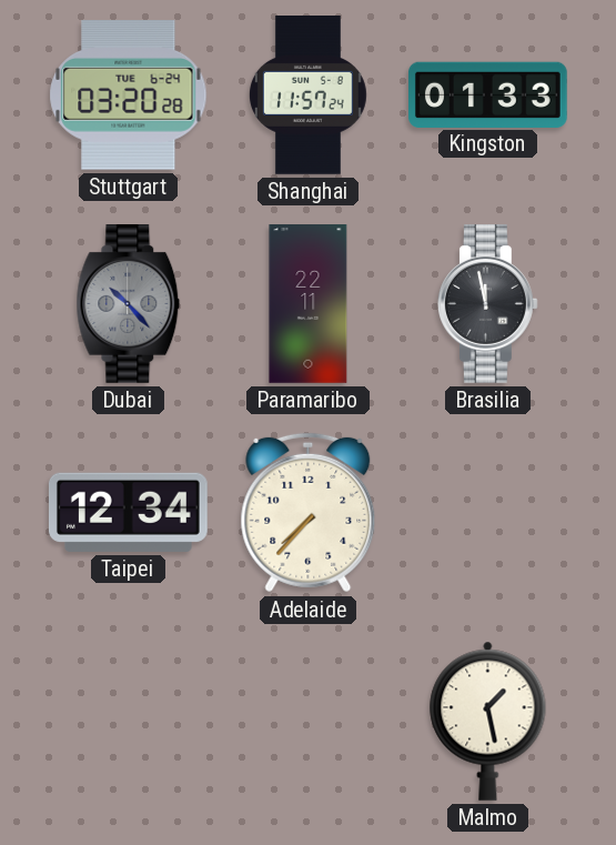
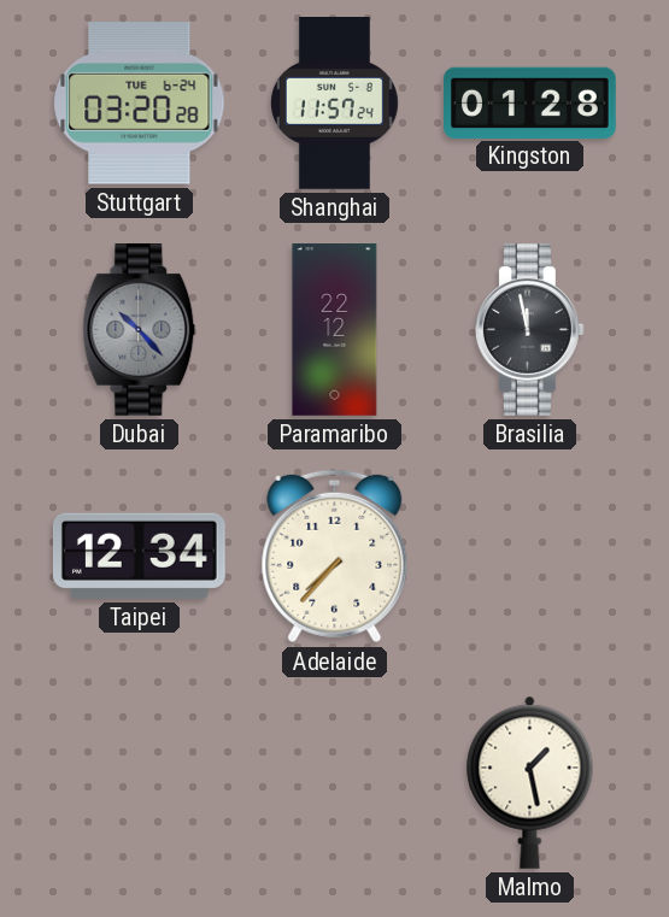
Kingston: 01:33 -> 01:28
Paramaribo: 22:11 -> 22:12
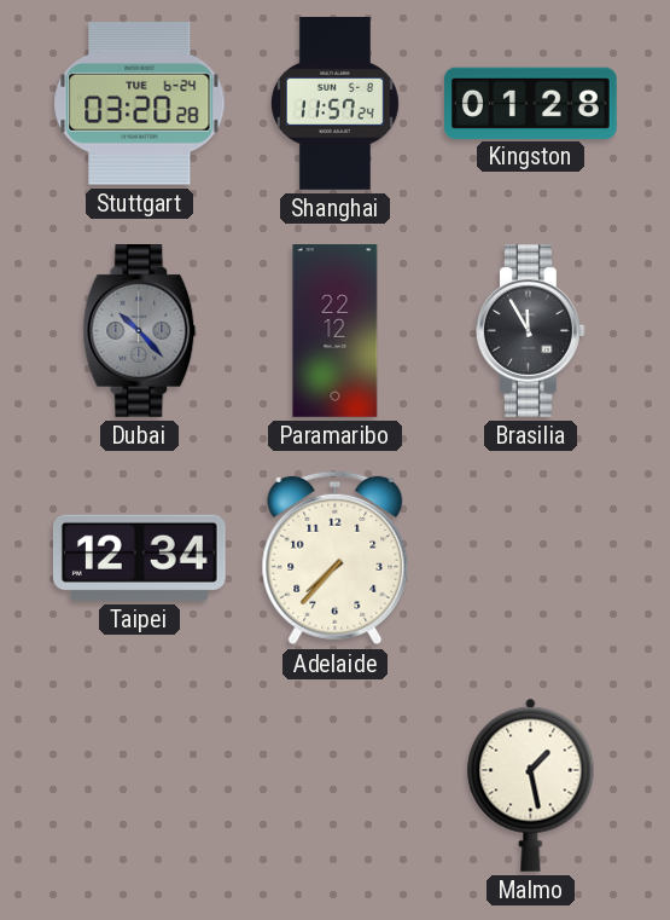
Brasilia: 11:58 -> 11:55
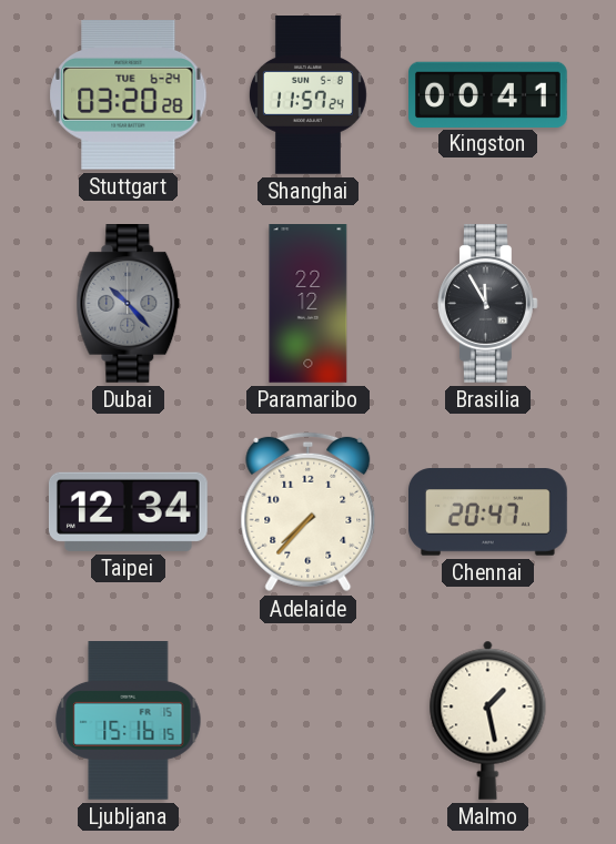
Kingston: 01:28 -> 00:41
Chennai: none -> 20:47
Ljubljana: none -> 15:16
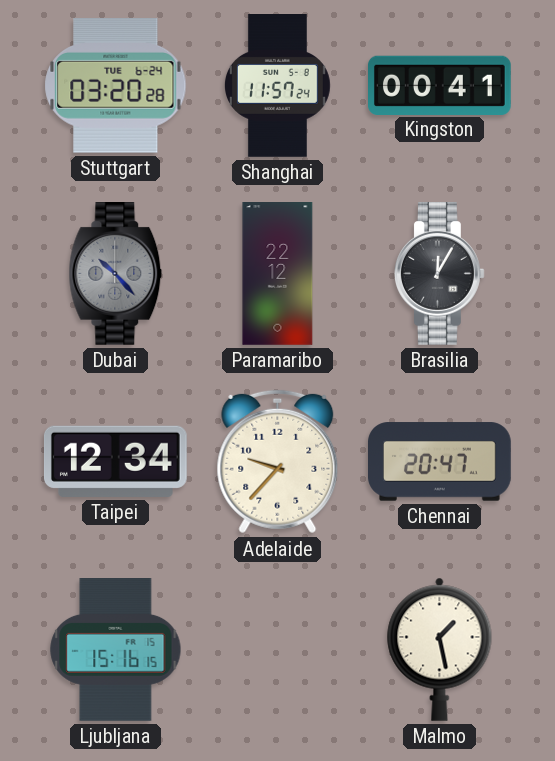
Brasilia: 11:55 -> 12:05
Adelaide: 7:37 -> 9:37
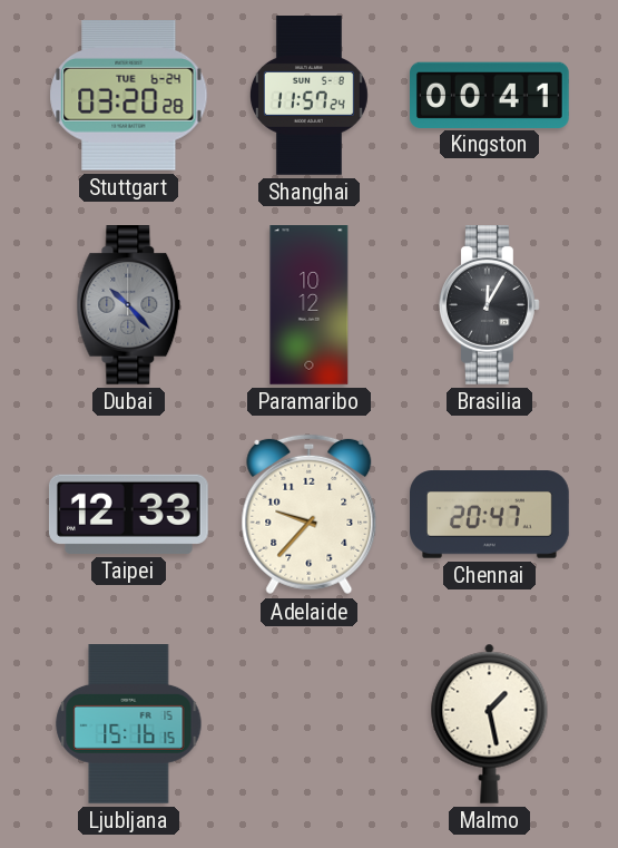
Paramaribo: 22:12 -> 10:12
Taipei: 12:34 -> 12:33
